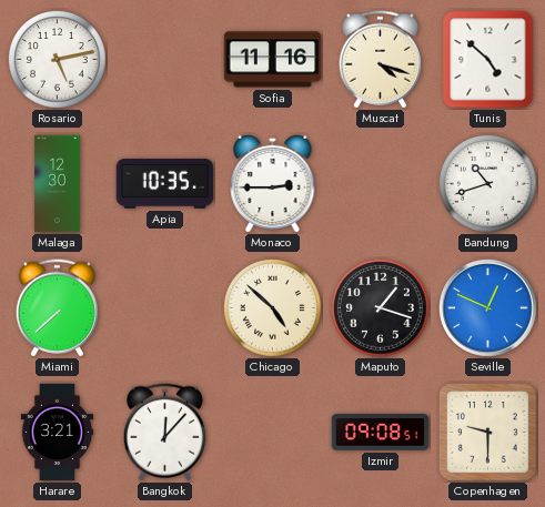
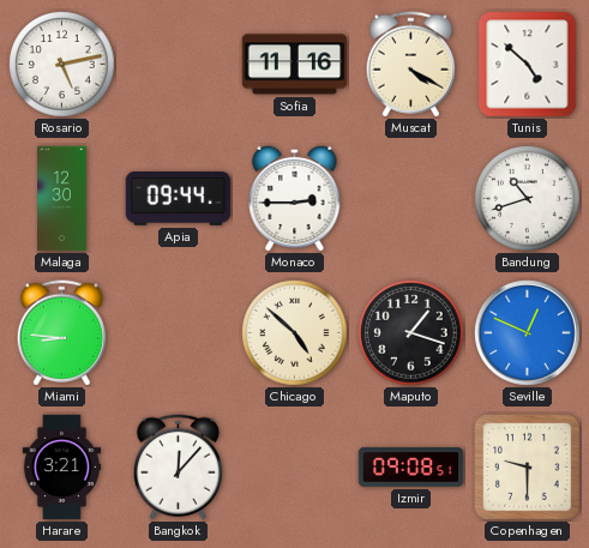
Muscat: 4:18 -> 4:20
Apia: 10:35 -> 09:44
Miami: 7:38 -> 8:46
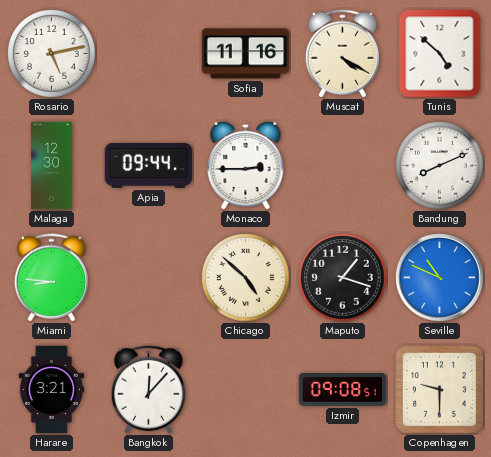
Bandung: 10:42 -> 8:11
Seville: 12:49 -> 10:49
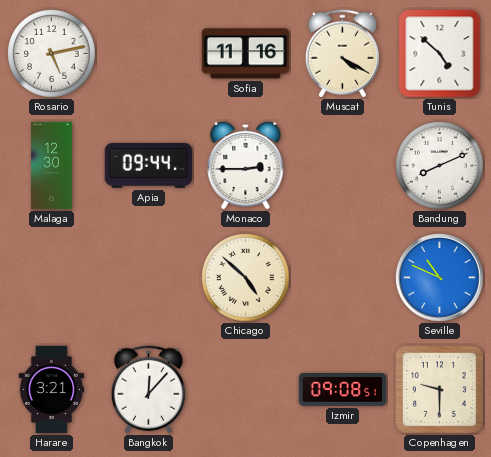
Miami: 8:46 -> none
Maputo: 1:18 -> none
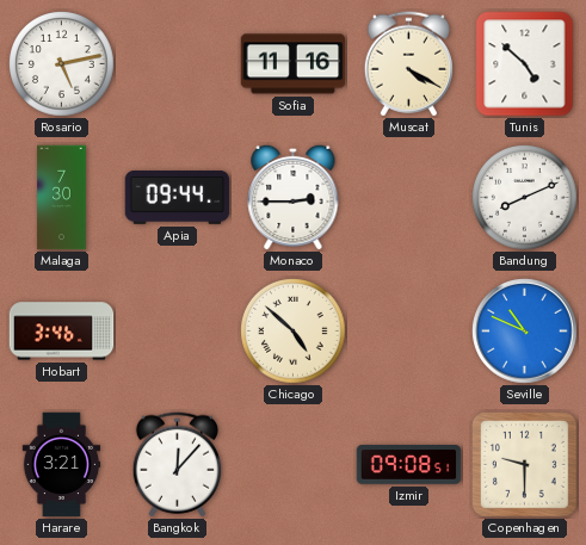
Malaga: 12:30 -> 7:30
Hobart: none -> 3:46
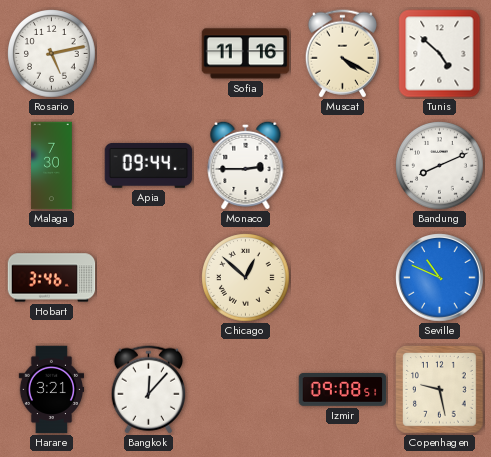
Chicago: 4:52 -> 12:52
Copenhagen: 9:30 -> 9:28
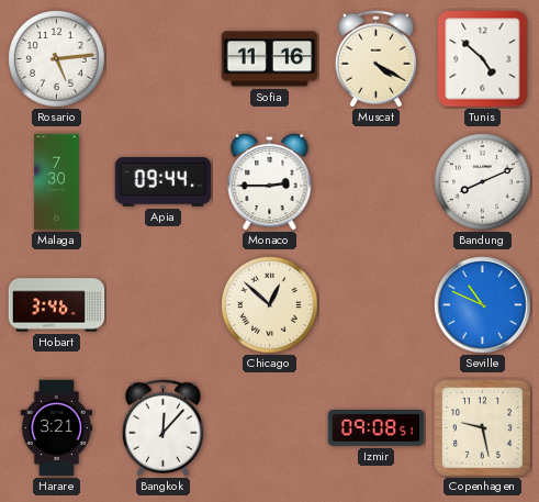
Rosario: 5:13 -> 5:14
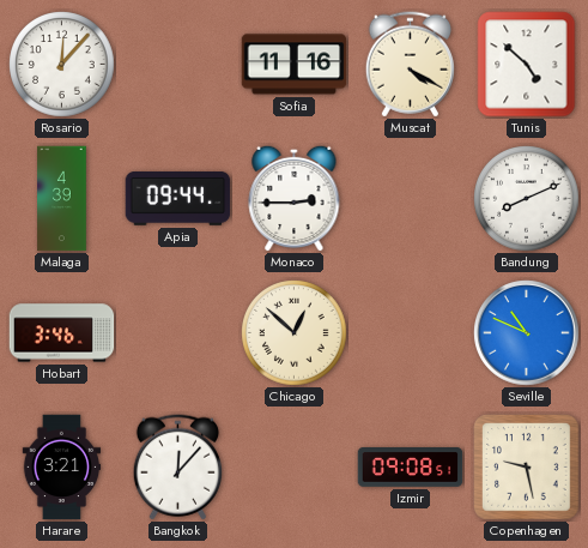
Rosario: 5:14 -> 12:07
Malaga: 7:30 -> 4:39
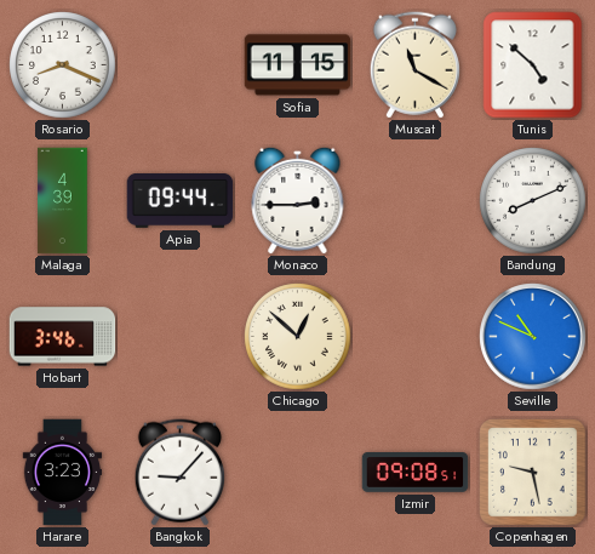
Rosario: 12:07 -> 8:19
Sofia: 11:16 -> 11:15
Muscat: 4:20 -> 11:20
Harare: 3:21 -> 3:23
Bangkok: 12:07 -> 9:07
